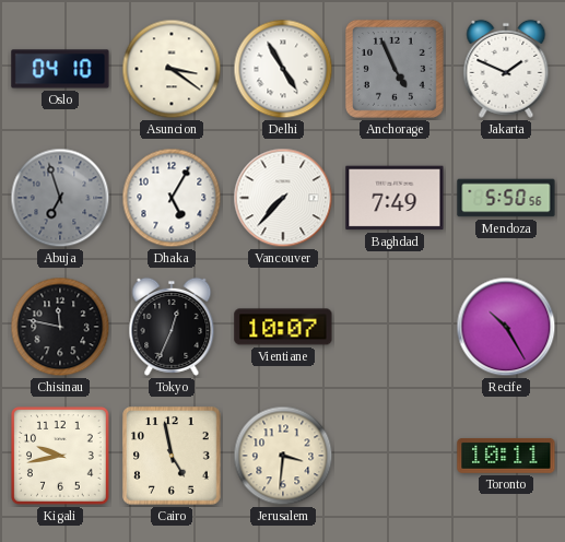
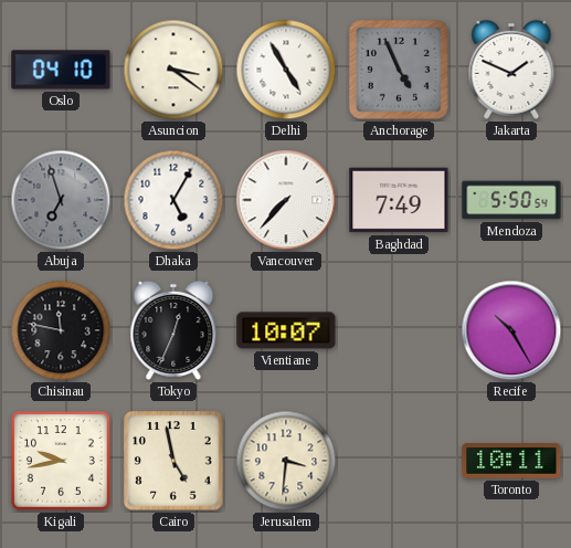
Mendoza: 5:50:56 -> 5:50:54
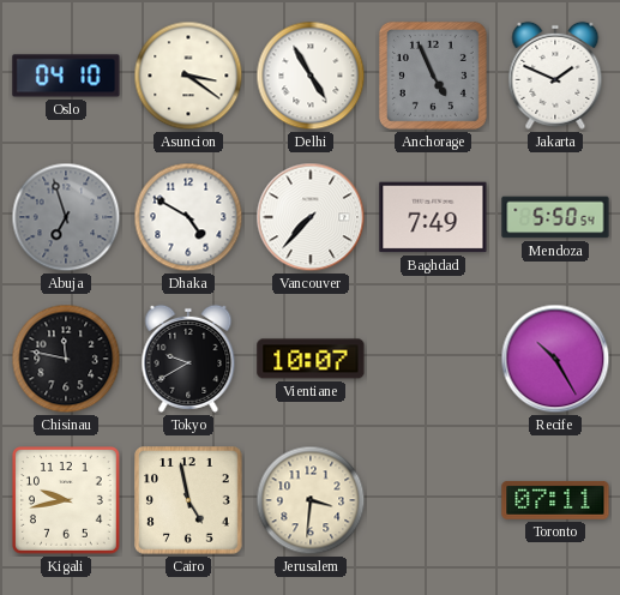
Dhaka: 5:05 -> 4:50
Tokyo: 12:34 -> 9:40
Toronto: 10:11 -> 07:11
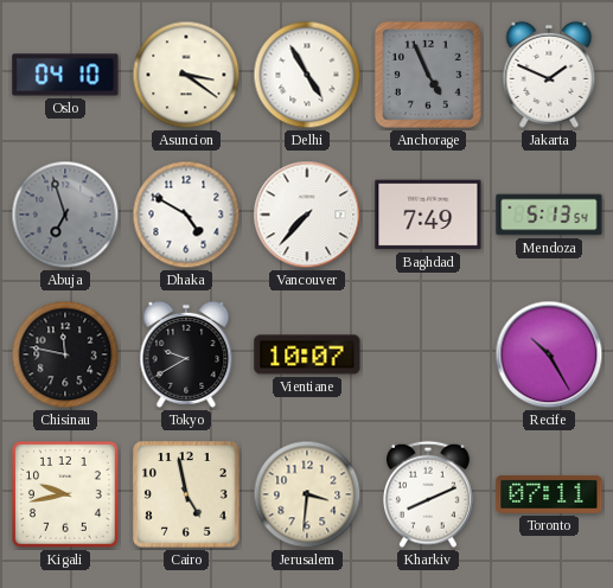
Mendoza: 5:50 -> 5:13
Kharkiv: none -> 8:11
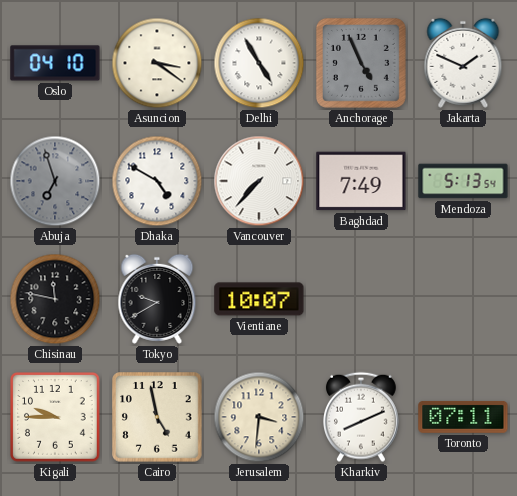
Recife: 10:25 -> none
Kigali: 9:43 -> 9:45
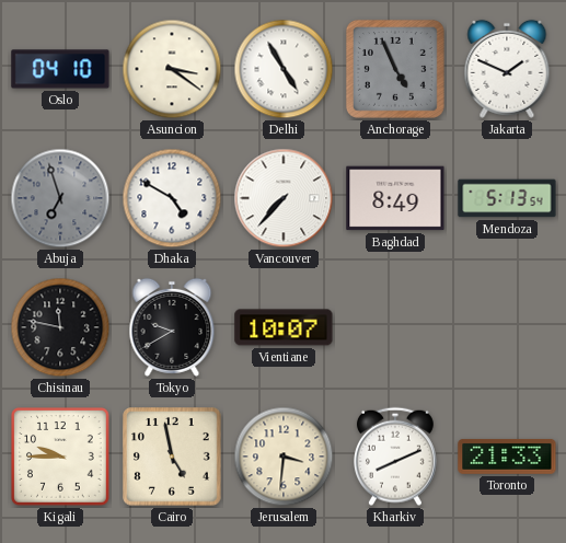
Baghdad: 7:49 -> 8:49
Toronto: 07:11 -> 21:33
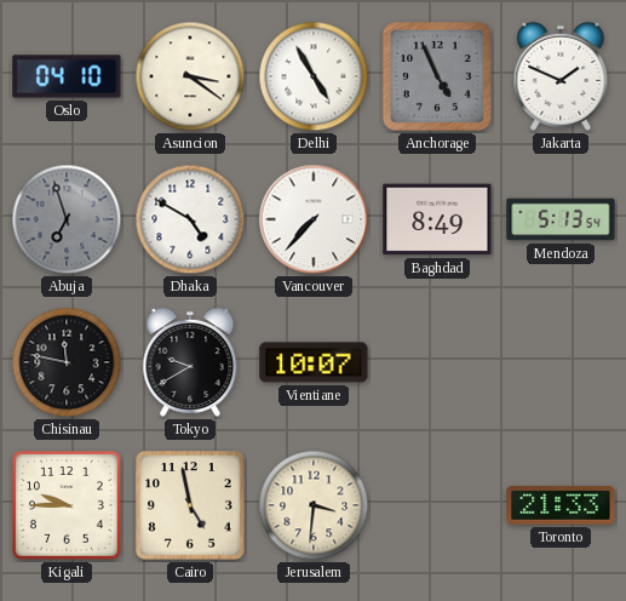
Kharkiv: 8:11 -> none
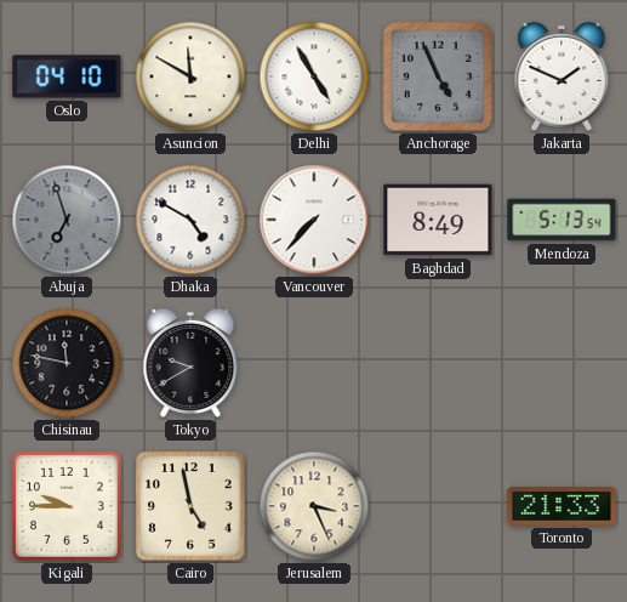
Asuncion: 3:21 -> 11:50
Vientiane: 10:07 -> none
Jerusalem: 3:31 -> 3:26
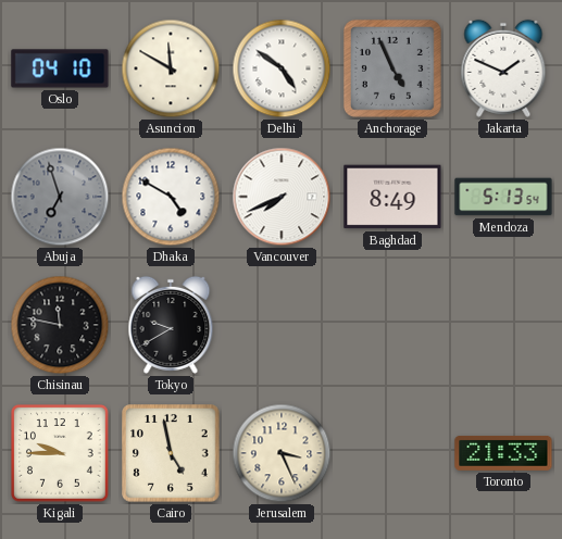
Delhi: 4:55 -> 4:51
Vancouver: 7:37 -> 7:41
